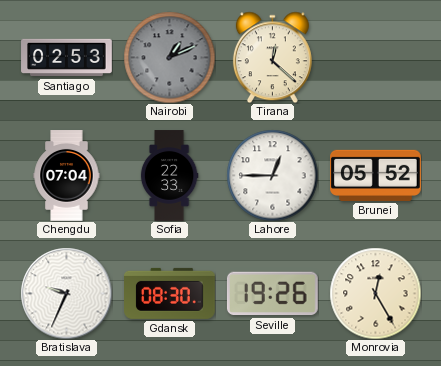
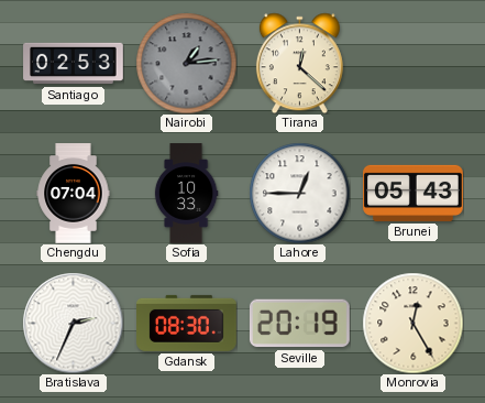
Nairobi: 1:11 -> 1:14
Sofia: 22:33 -> 10:33
Brunei: 05:52 -> 05:43
Bratislava: 9:34 -> 2:34
Seville: 19:26 -> 20:19
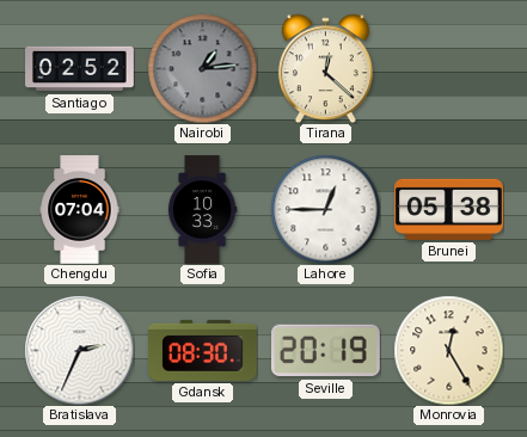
Santiago: 02:53 -> 02:52
Brunei: 05:43 -> 05:38
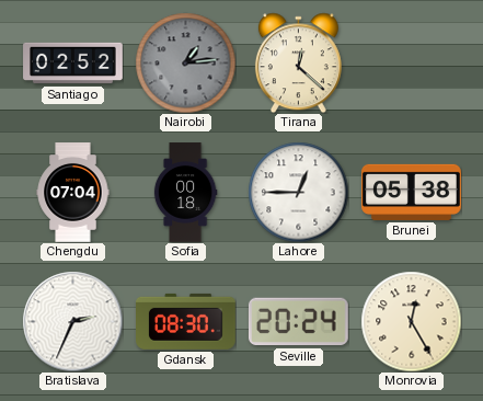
Sofia: 10:33 -> 00:18
Seville: 20:19 -> 20:24
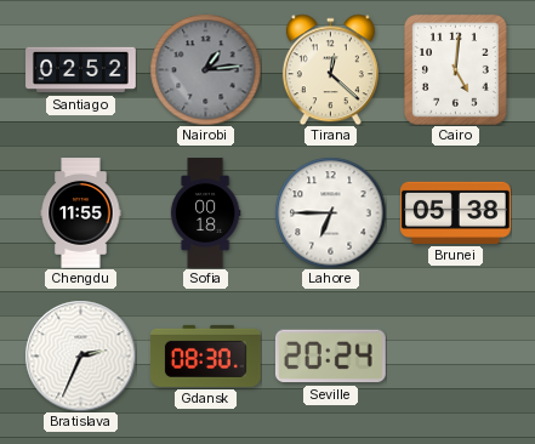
Cairo: none -> 5:01
Chengdu: 07:04 -> 11:55
Lahore: 12:45 -> 6:45
Monrovia: 12:25 -> none
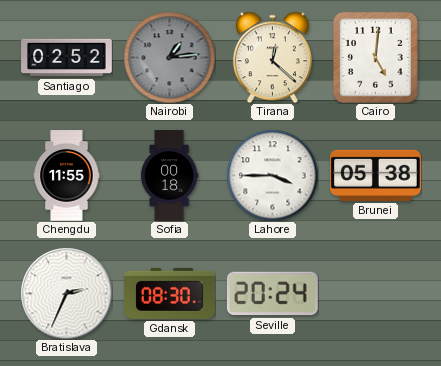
Lahore: 6:45 -> 3:45
